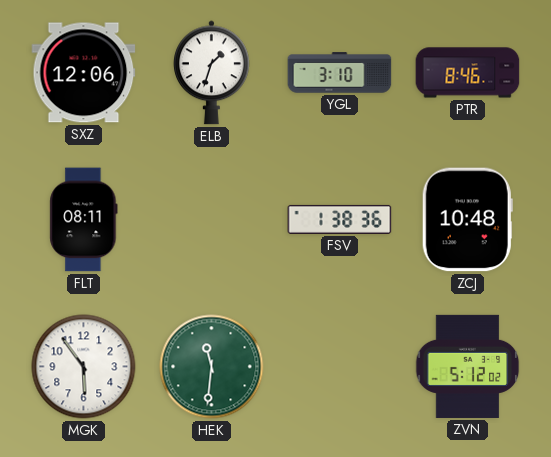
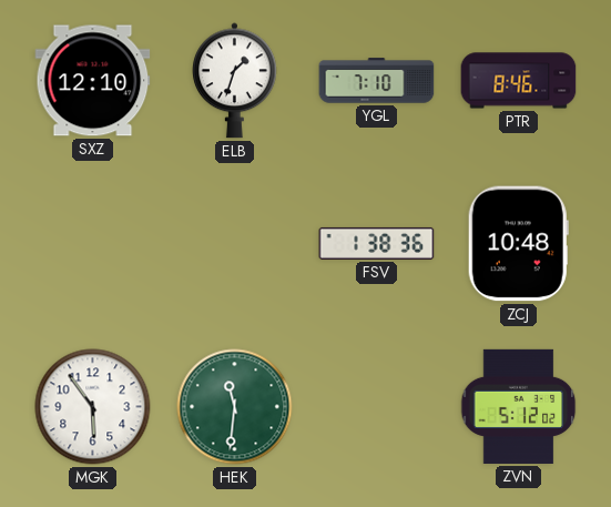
SXZ: 12:06 -> 12:10
YGL: 3:10 -> 7:10
FLT: 08:11 -> none
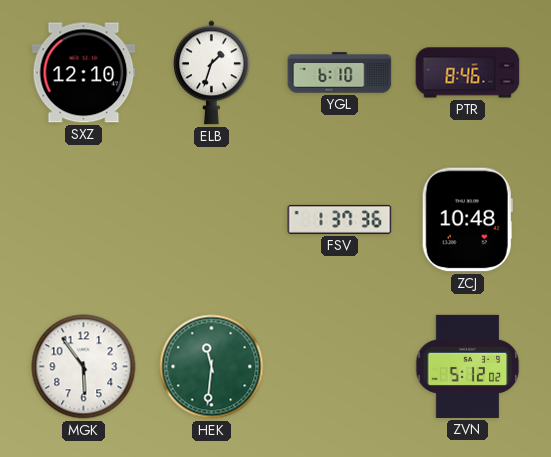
YGL: 7:10 -> 6:10
FSV: 1:38 -> 1:37
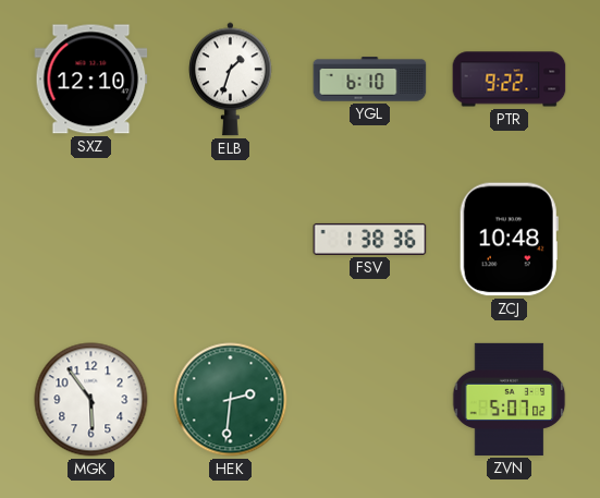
PTR: 8:46 -> 9:22
FSV: 1:37 -> 1:38
HEK: 11:31 -> 2:31
ZVN: 5:12 -> 5:07
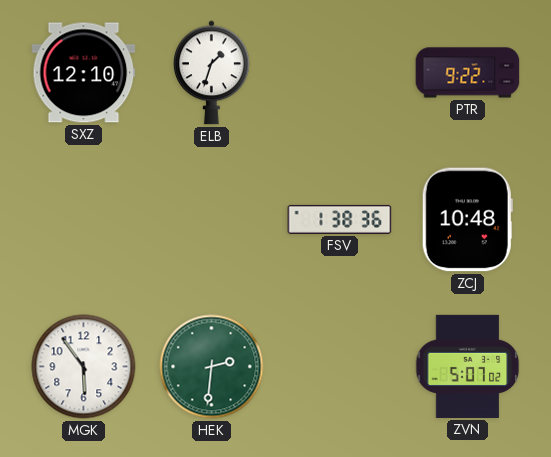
YGL: 6:10 -> none
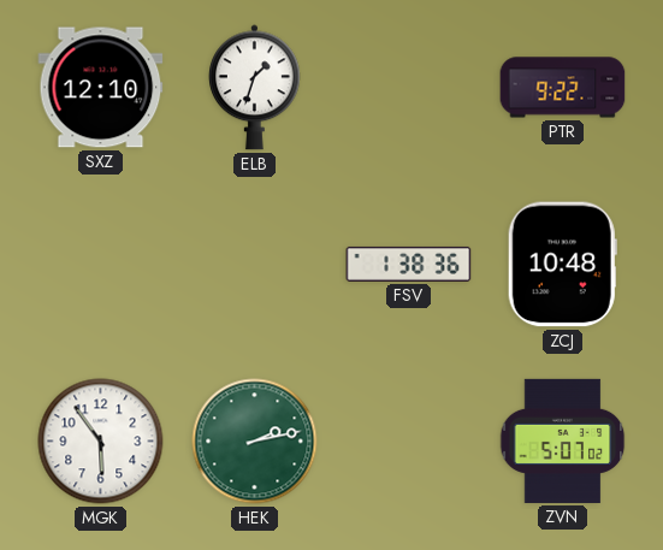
HEK: 2:31 -> 2:13
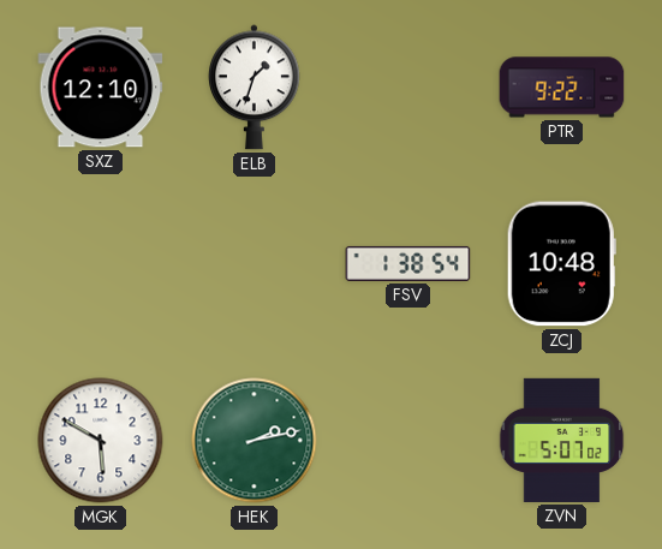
FSV: 1:38:36 -> 1:38:54
MGK: 5:54 -> 5:50
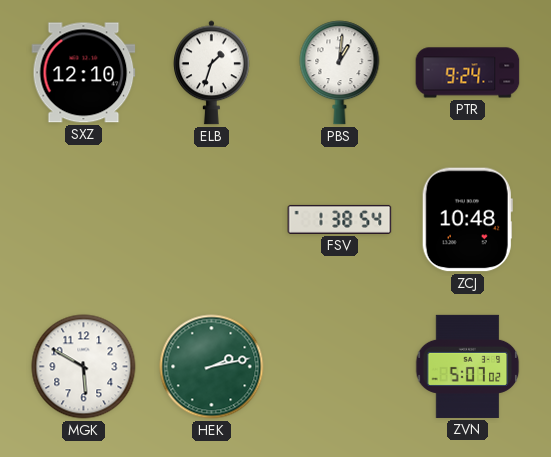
PBS: none -> 1:01
PTR: 9:22 -> 9:24
